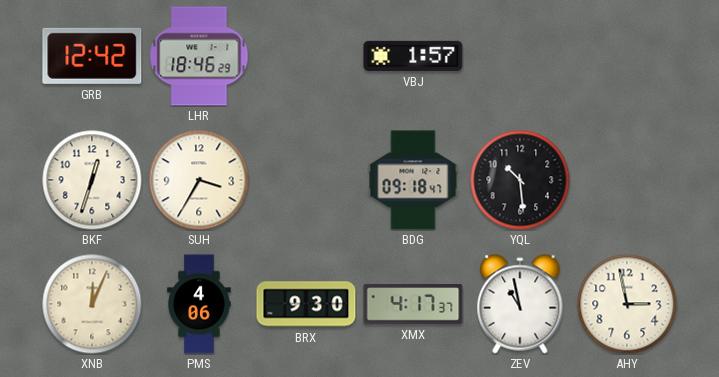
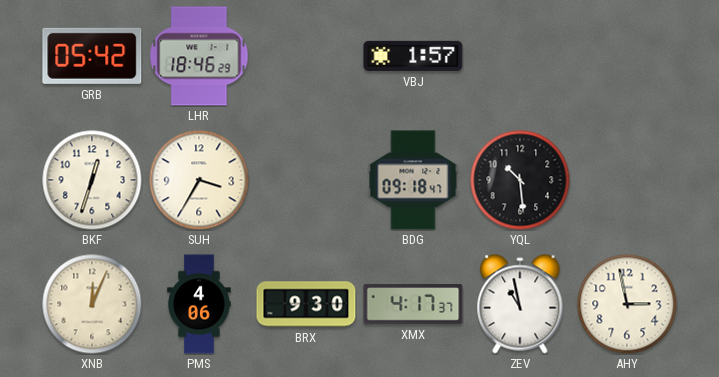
GRB: 12:42 -> 05:42
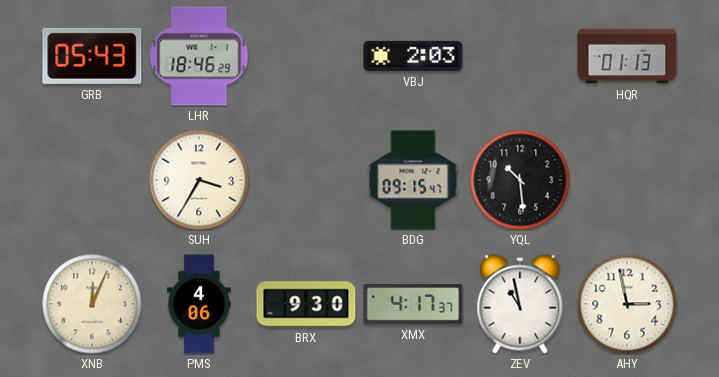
GRB: 05:42 -> 05:43
VBJ: 1:57 -> 2:03
HQR: none -> 01:13
BKF: 12:33 -> none
BDG: 09:18 -> 09:15
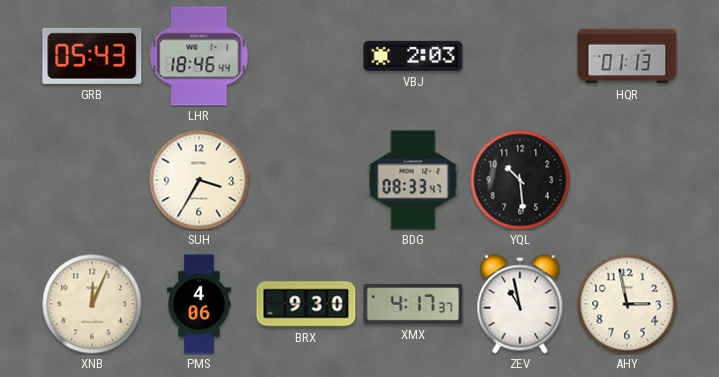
LHR: 18:46:29 -> 18:46:44
BDG: 09:15 -> 08:33
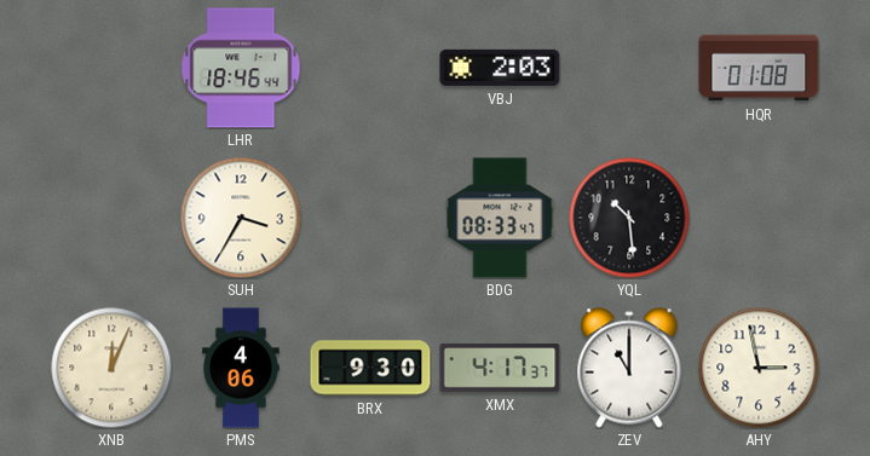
GRB: 05:43 -> none
HQR: 01:13 -> 01:08
ZEV: 10:58 -> 11:00
